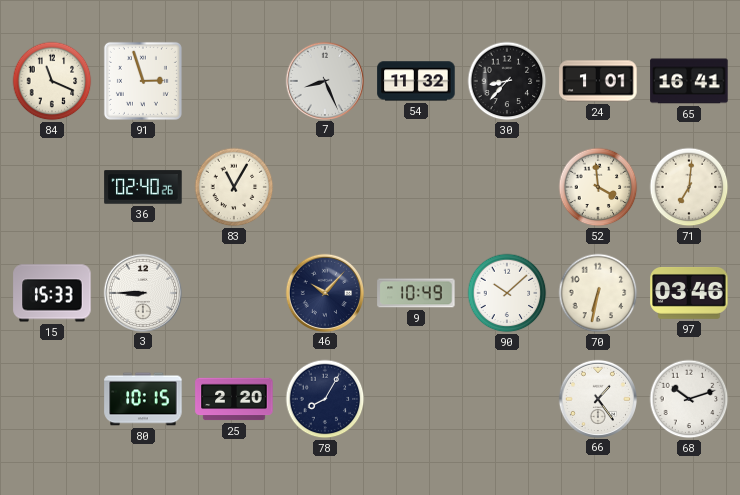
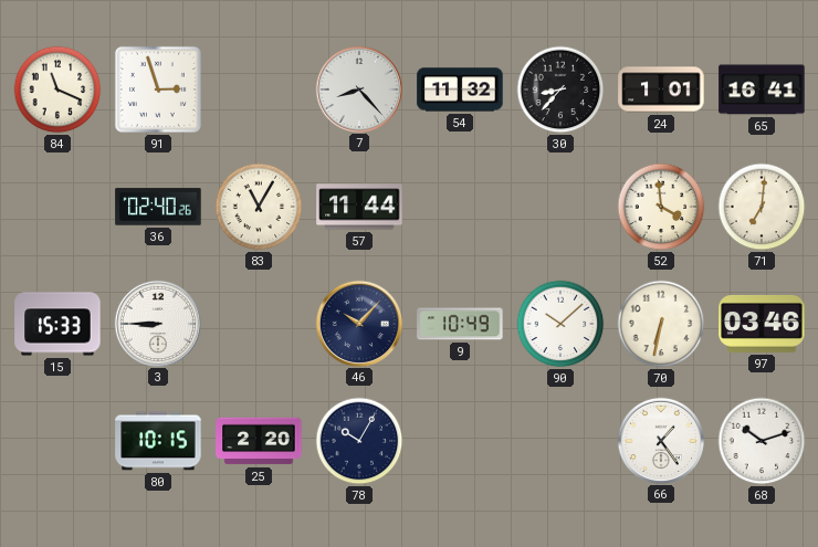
7: 8:26 -> 8:23
57: none -> 11:44
78: 8:05 -> 10:05
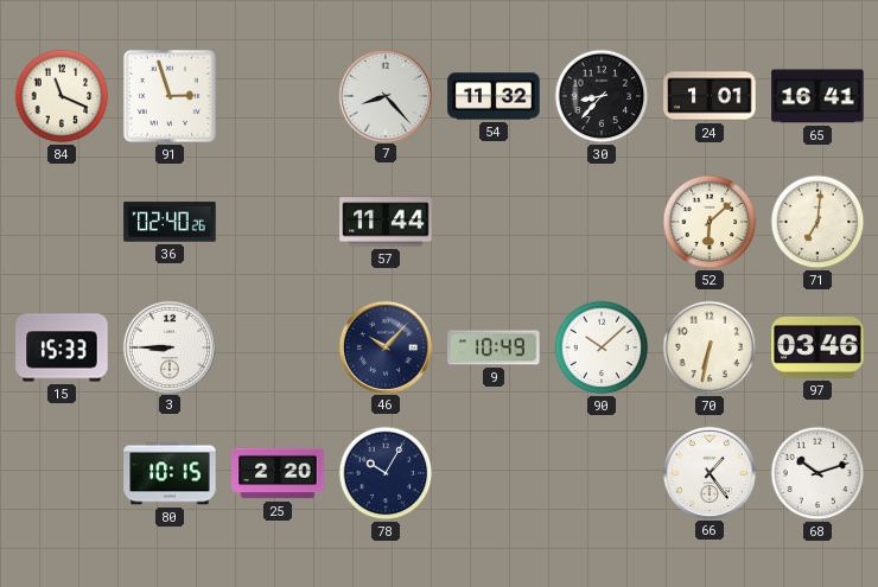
83: 11:05 -> none
52: 3:59 -> 6:08
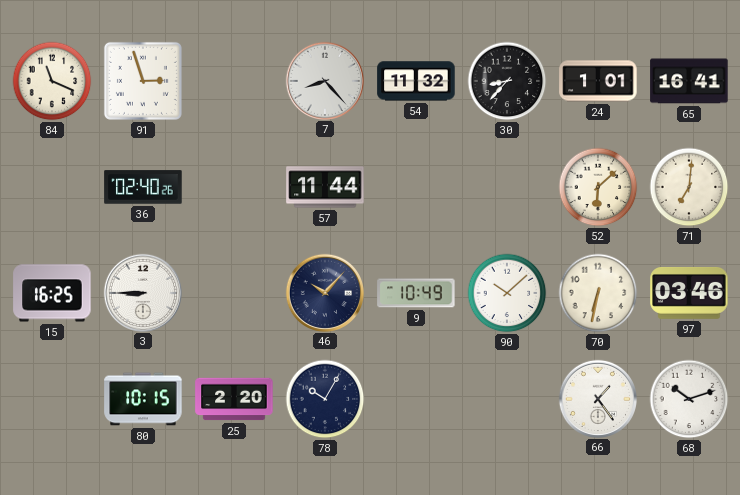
15: 15:33 -> 16:25
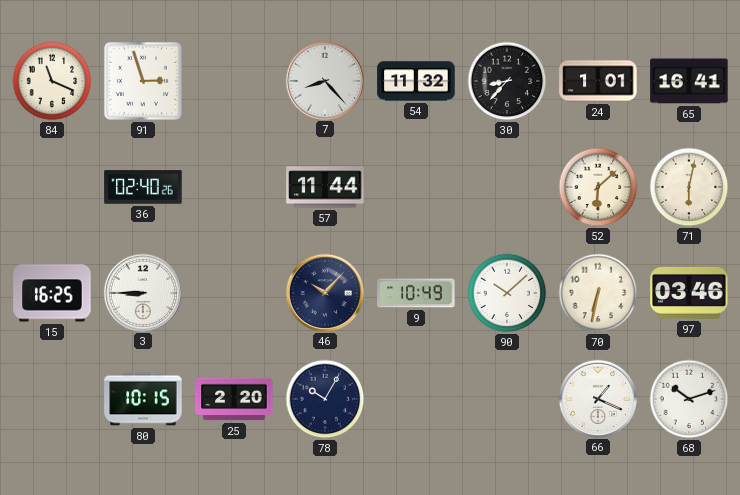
71: 7:01 -> 6:02
66: 1:24 -> 1:19
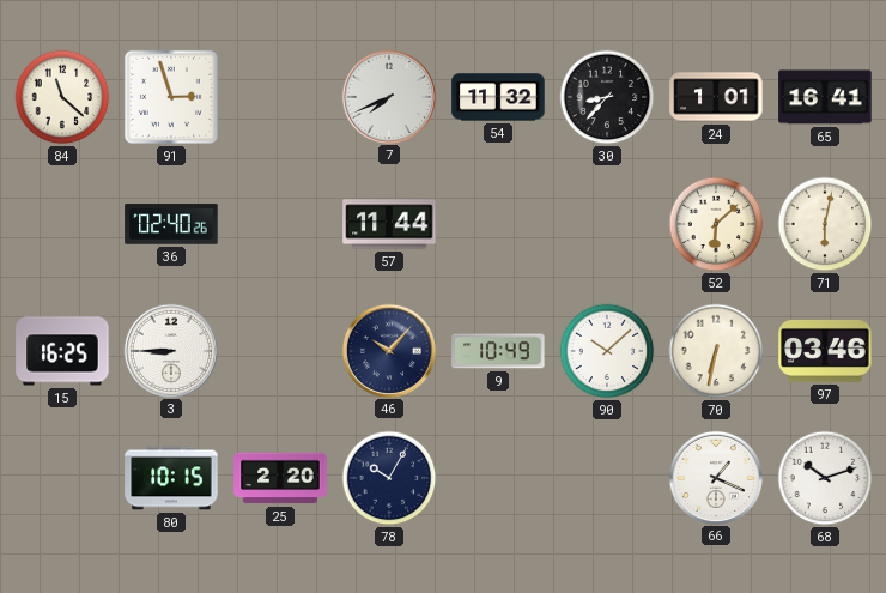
84: 11:19 -> 11:22
7: 8:23 -> 7:41
